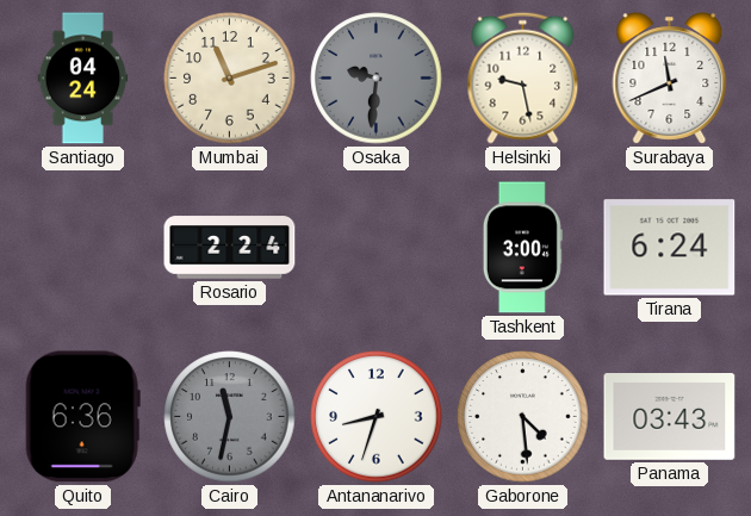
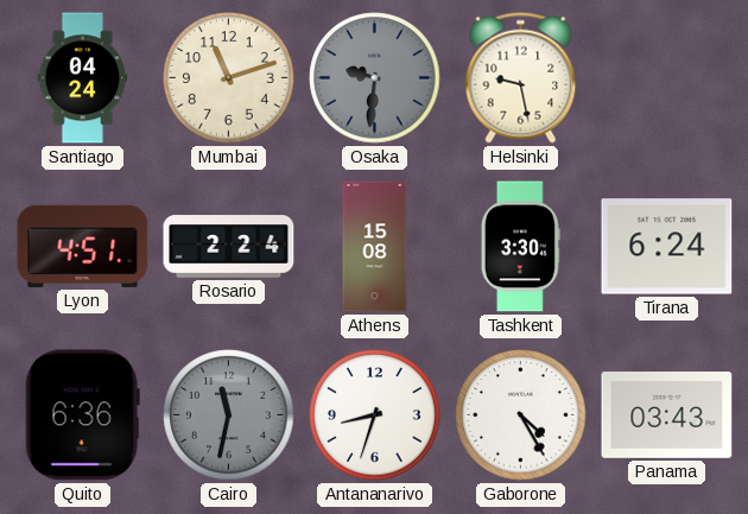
Surabaya: 11:41 -> none
Lyon: none -> 4:51
Athens: none -> 15:08
Tashkent: 3:00 -> 3:30
Gaborone: 4:29 -> 4:25
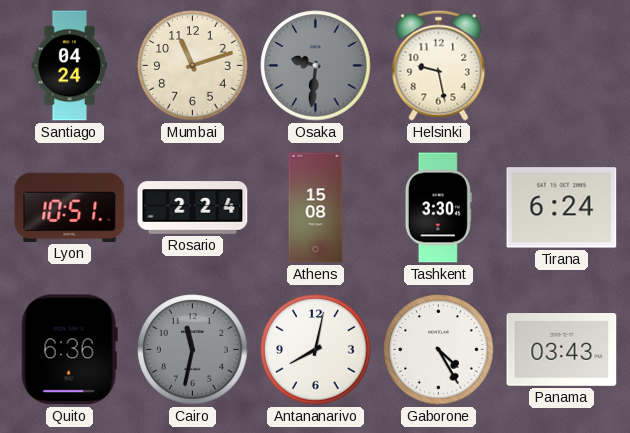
Lyon: 4:51 -> 10:51
Antananarivo: 8:33 -> 8:02
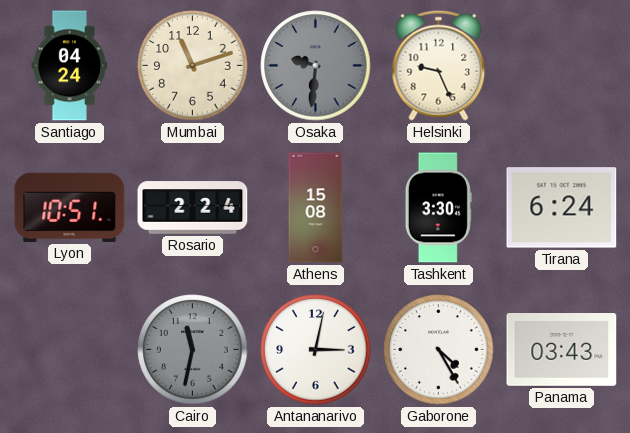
Helsinki: 9:28 -> 9:26
Quito: 6:36 -> none
Antananarivo: 8:02 -> 3:02
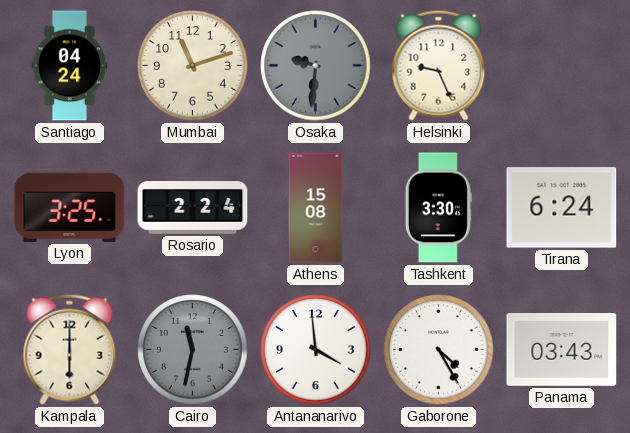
Lyon: 10:51 -> 3:25
Kampala: none -> 6:00
Antananarivo: 3:02 -> 3:59
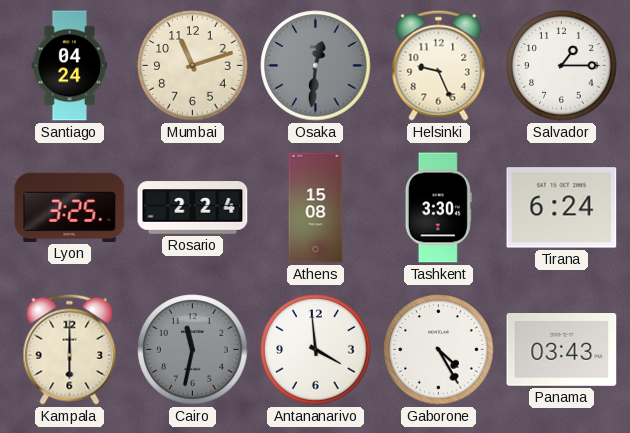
Osaka: 9:31 -> 12:31
Salvador: none -> 1:15
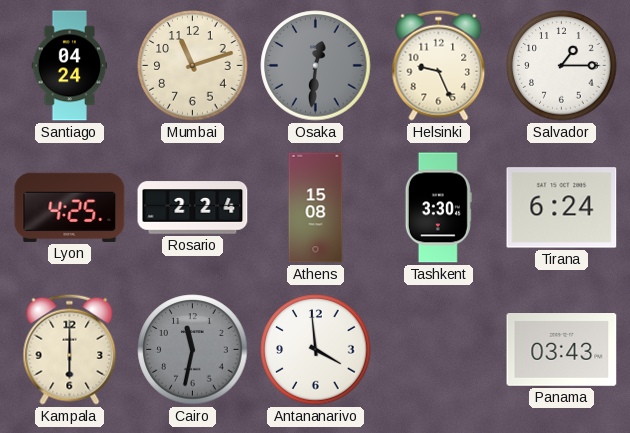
Lyon: 3:25 -> 4:25
Gaborone: 4:25 -> none
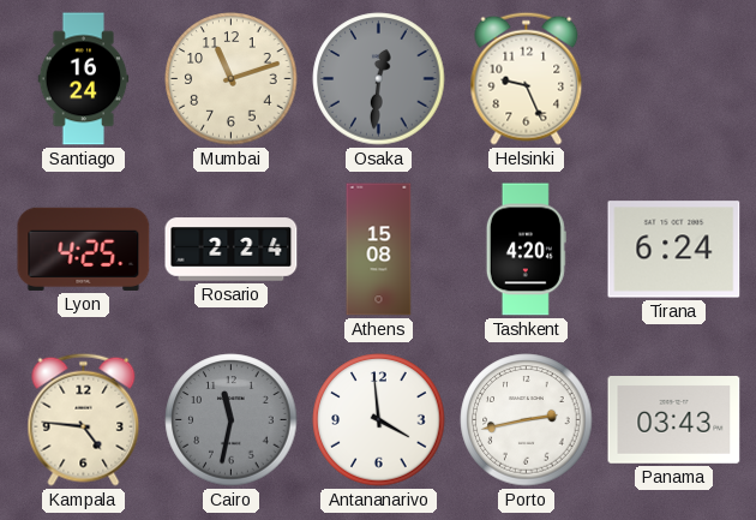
Santiago: 04:24 -> 16:24
Salvador: 1:15 -> none
Tashkent: 3:30 -> 4:20
Kampala: 6:00 -> 4:46
Porto: none -> 2:43
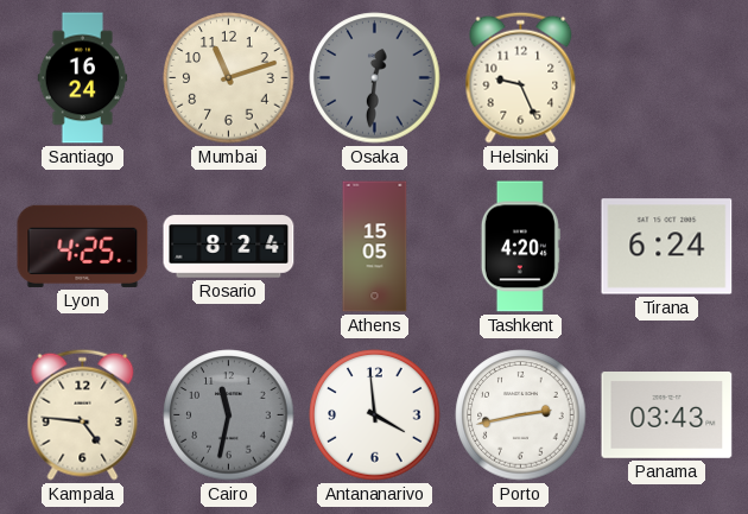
Rosario: 2:24 -> 8:24
Athens: 15:08 -> 15:05
